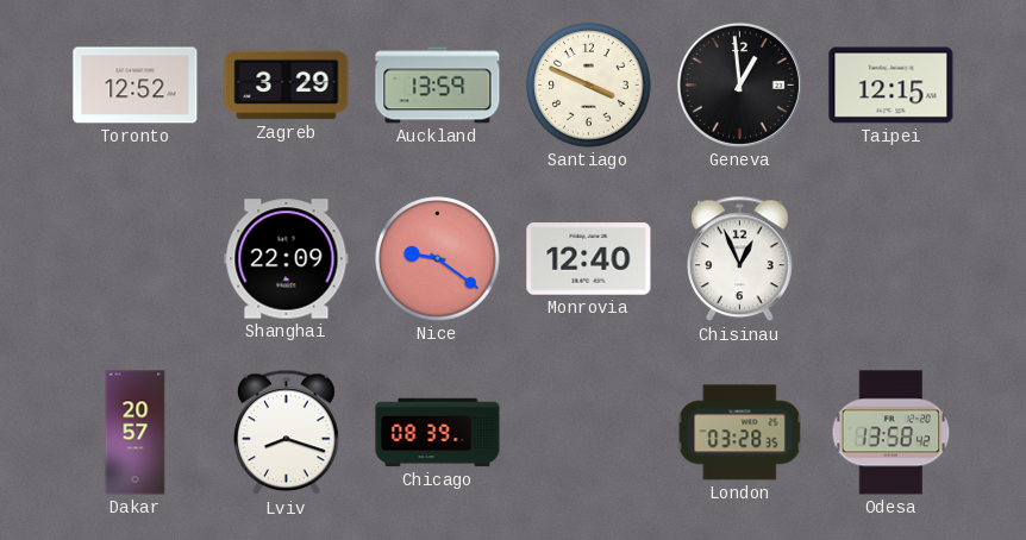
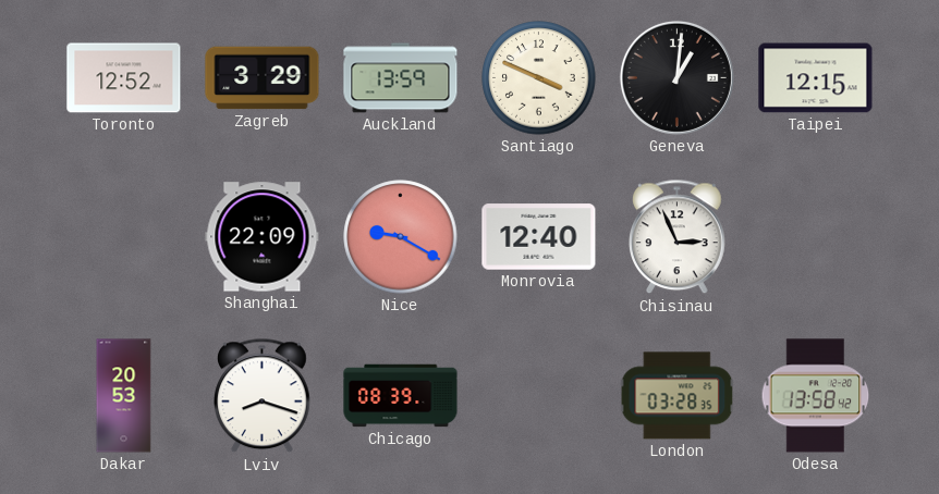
Geneva: 12:59 -> 1:01
Nice: 9:21 -> 9:20
Chisinau: 12:56 -> 2:56
Dakar: 20:57 -> 20:53
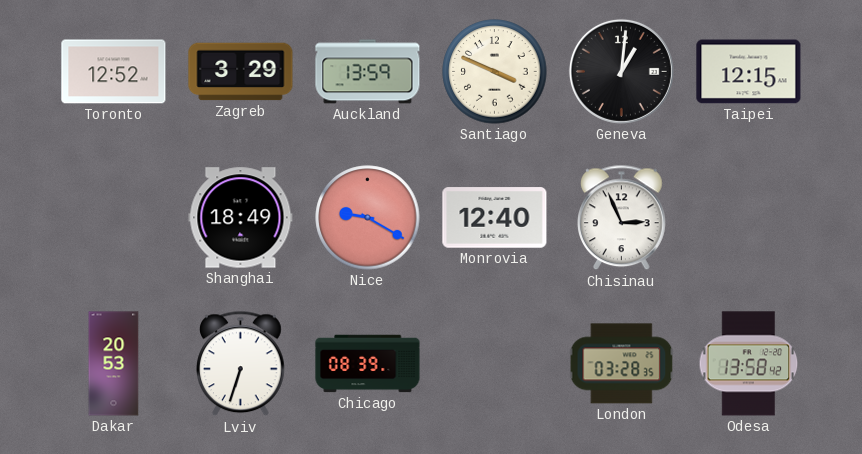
Shanghai: 22:09 -> 18:49
Lviv: 8:18 -> 6:33
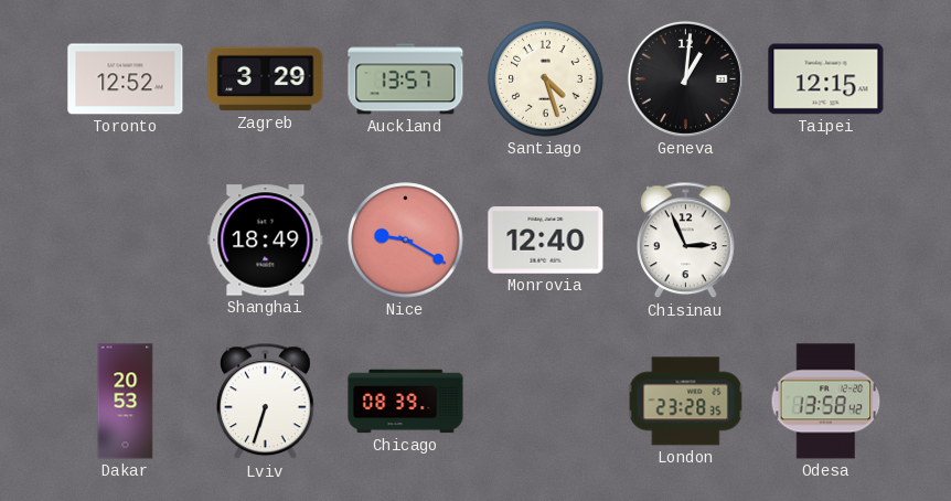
Auckland: 13:59 -> 13:57
Santiago: 3:49 -> 4:27
London: 03:28 -> 23:28
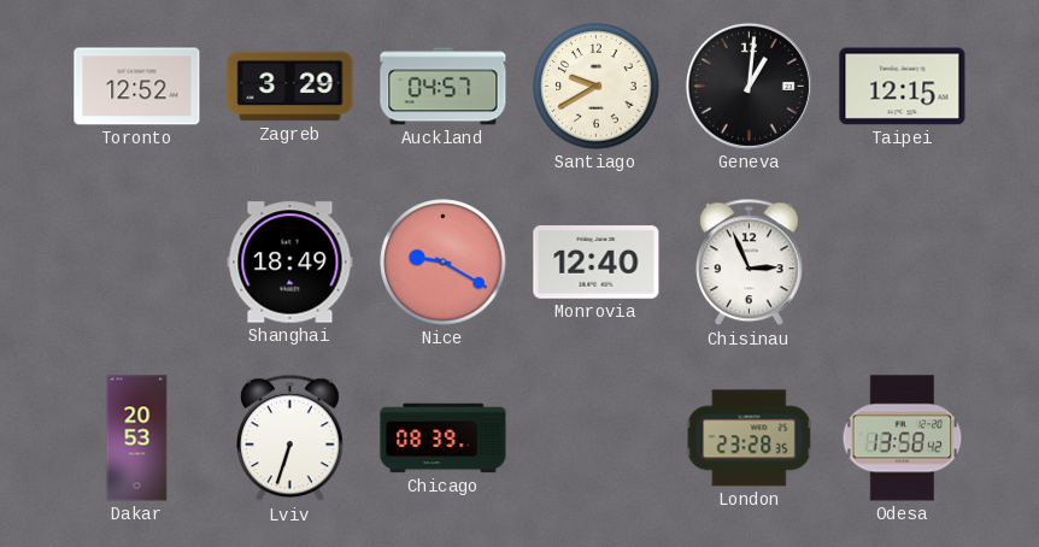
Auckland: 13:57 -> 04:57
Santiago: 4:27 -> 9:40
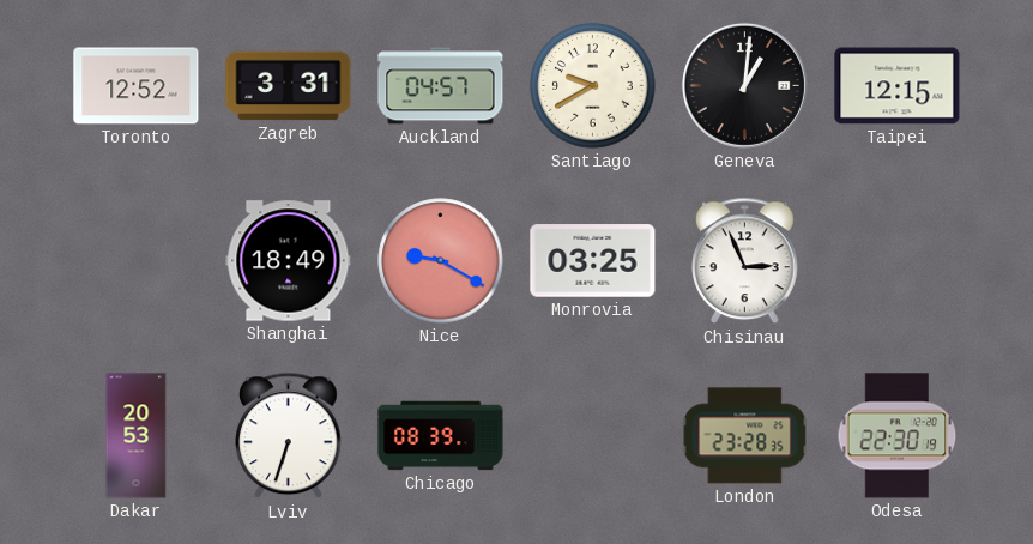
Zagreb: 3:29 -> 3:31
Monrovia: 12:40 -> 03:25
Odesa: 13:58 -> 22:30
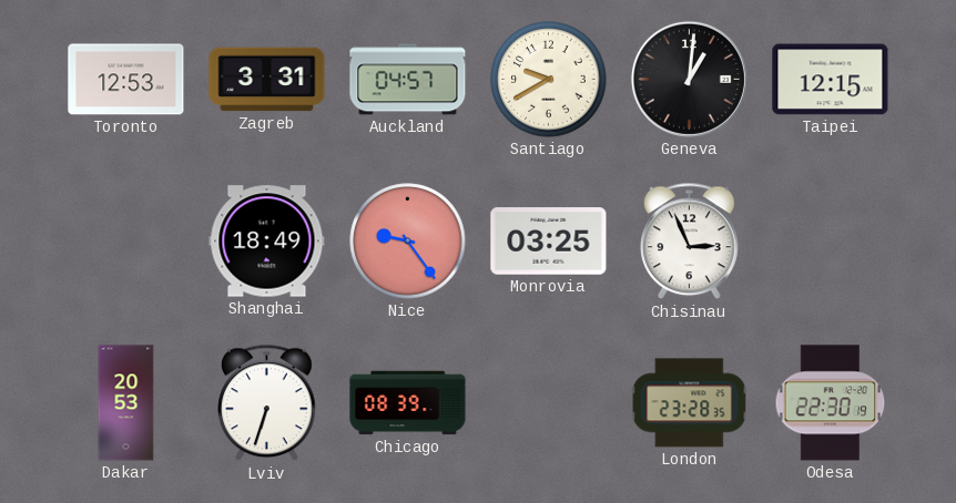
Toronto: 12:52 -> 12:53
Nice: 9:20 -> 9:24
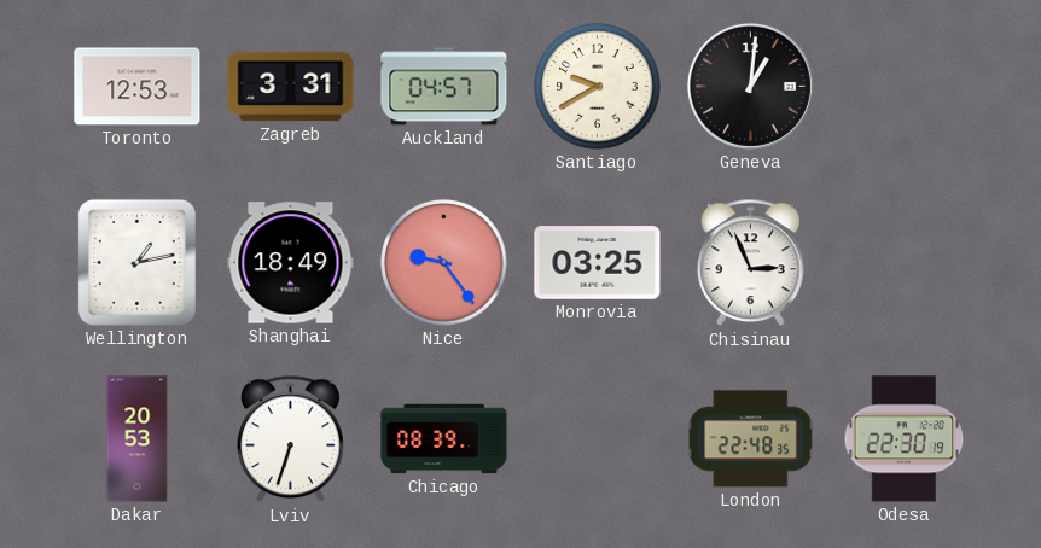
Taipei: 12:15 -> none
Wellington: none -> 1:13
London: 23:28 -> 22:48
